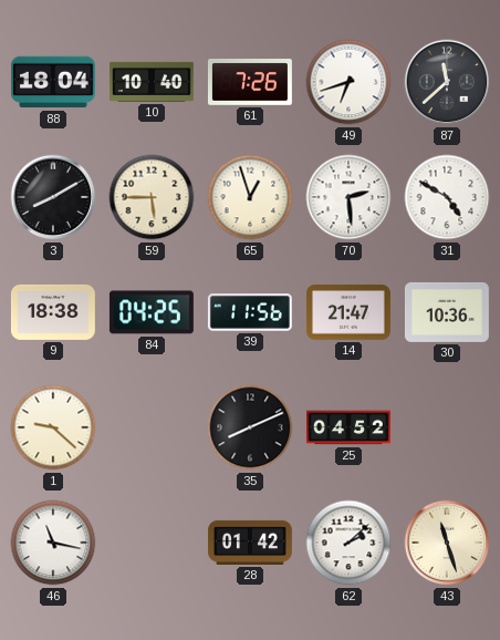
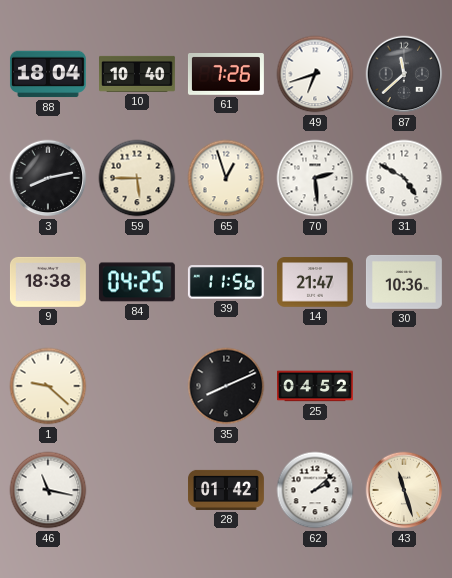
3: 8:10 -> 8:13
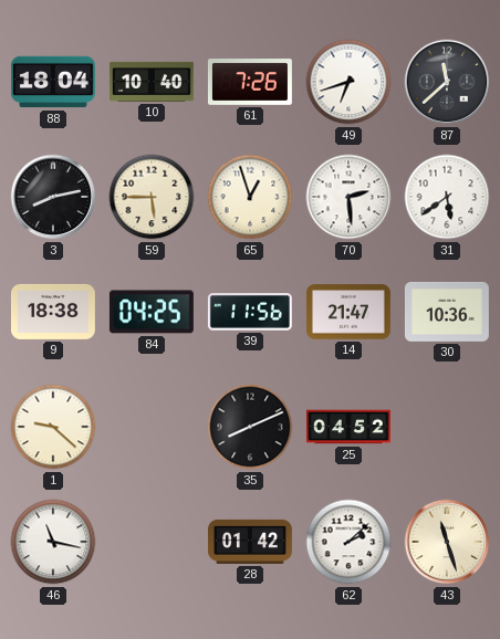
31: 4:50 -> 5:39
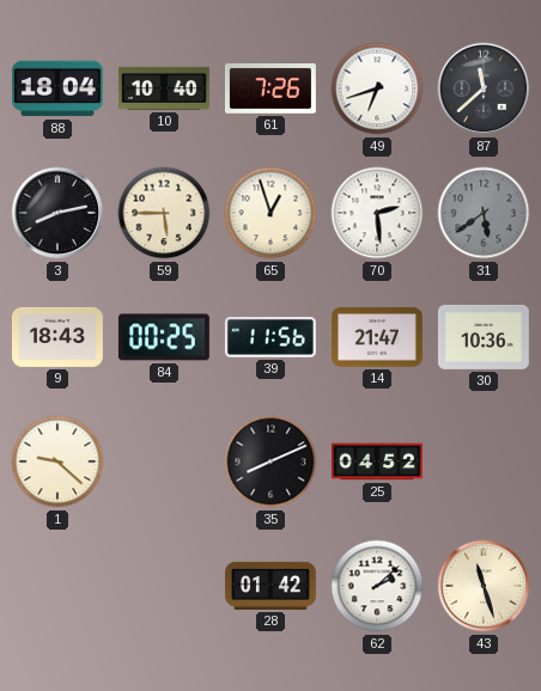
31 dial: white -> grey
9: 18:38 -> 18:43
84: 04:25 -> 00:25
46: 11:17 -> none
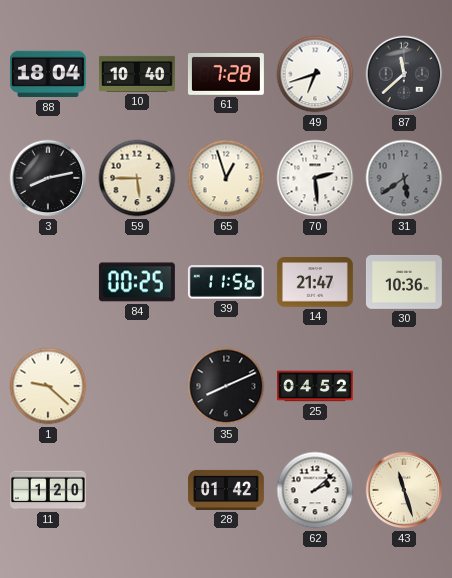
61: 7:26 -> 7:28
9: 18:43 -> none
11: none -> 1:20
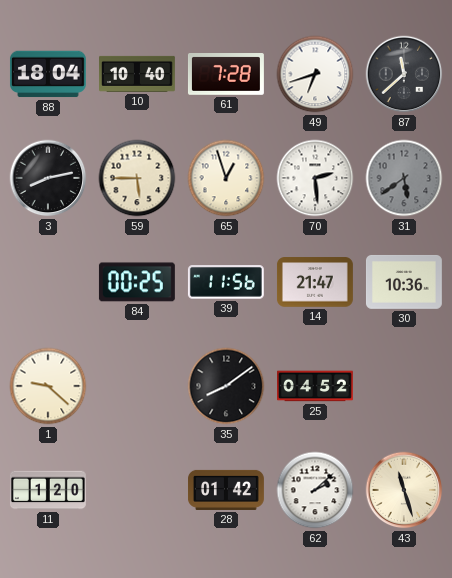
35: 8:11 -> 8:09
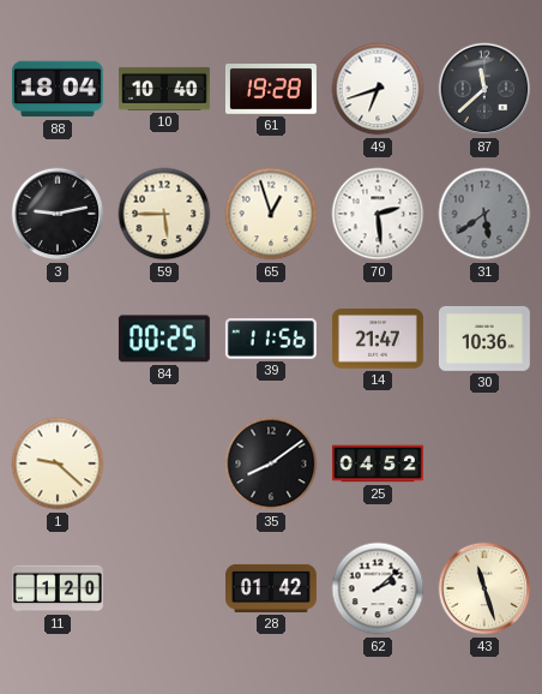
61: 7:28 -> 19:28
3: 8:13 -> 9:13
